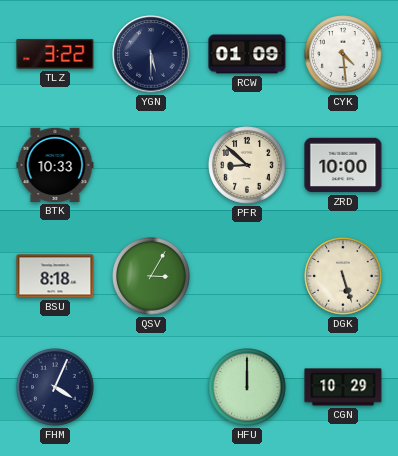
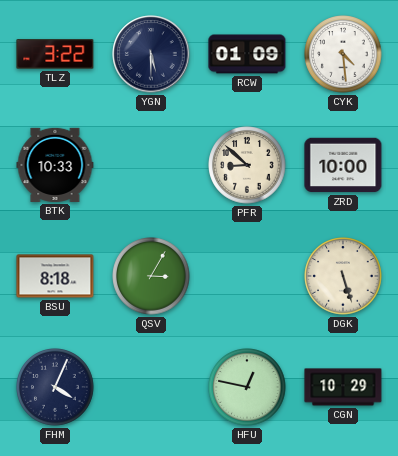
HFU: 12:00 -> 12:47
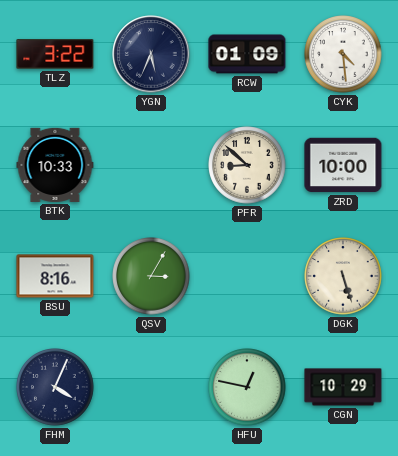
YGN: 5:30 -> 5:34
BSU: 8:18 -> 8:16
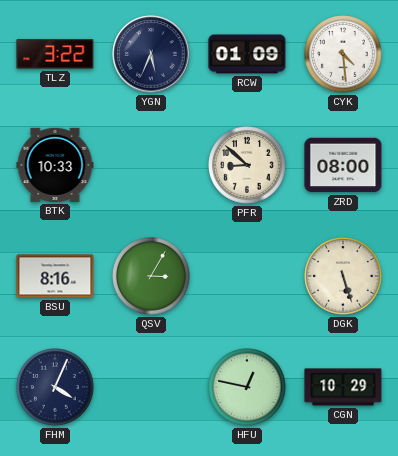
ZRD: 10:00 -> 08:00
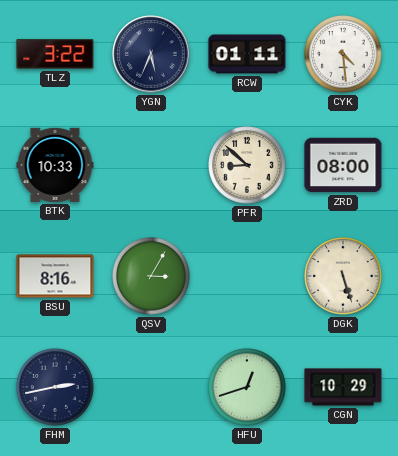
RCW: 01:09 -> 01:11
FHM: 4:04 -> 2:43
HFU: 12:47 -> 12:42
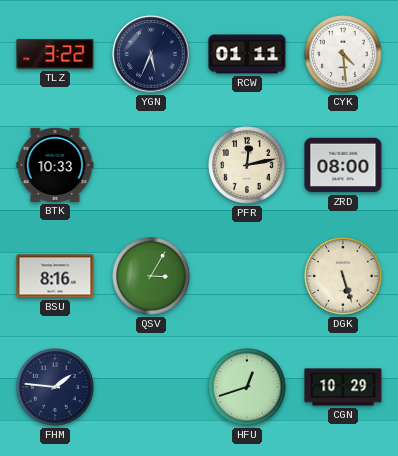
PFR: 8:52 -> 12:13
FHM: 2:43 -> 1:46
